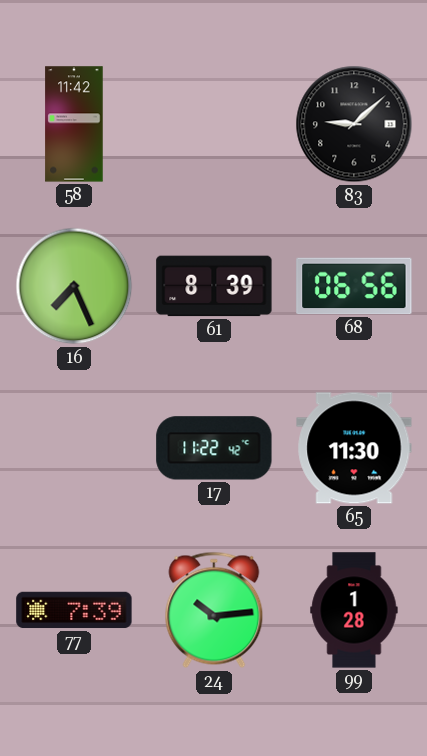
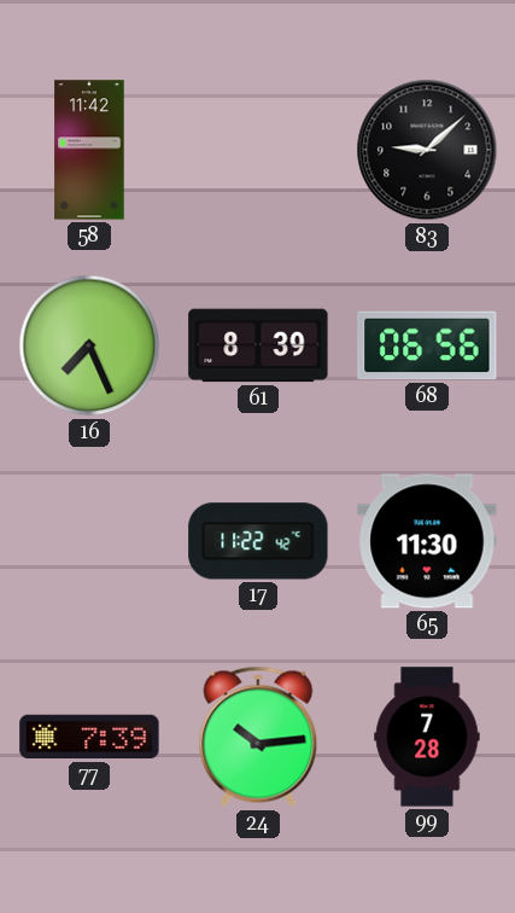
99: 1:28 -> 7:28
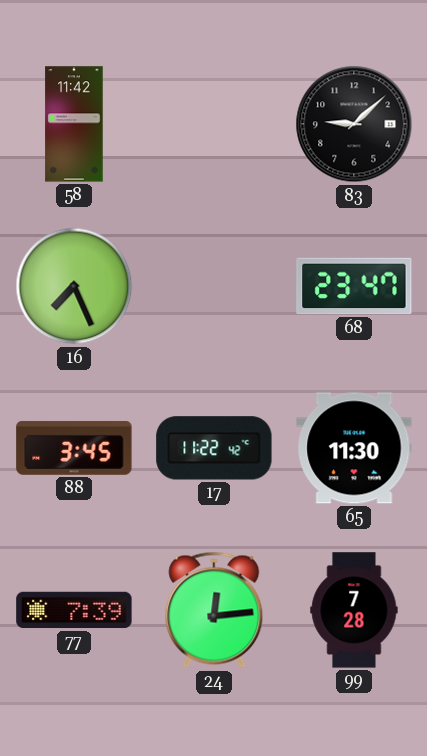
61: 8:39 -> none
68: 06:56 -> 23:47
88: none -> 3:45
24: 10:14 -> 12:14
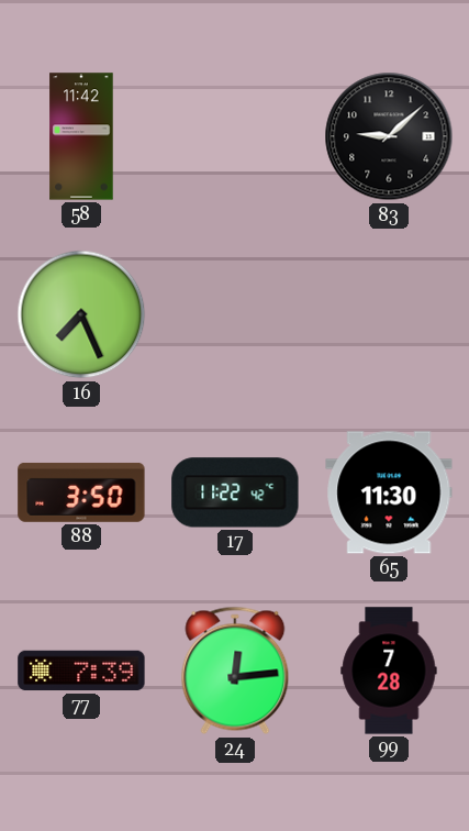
68: 23:47 -> none
88: 3:45 -> 3:50
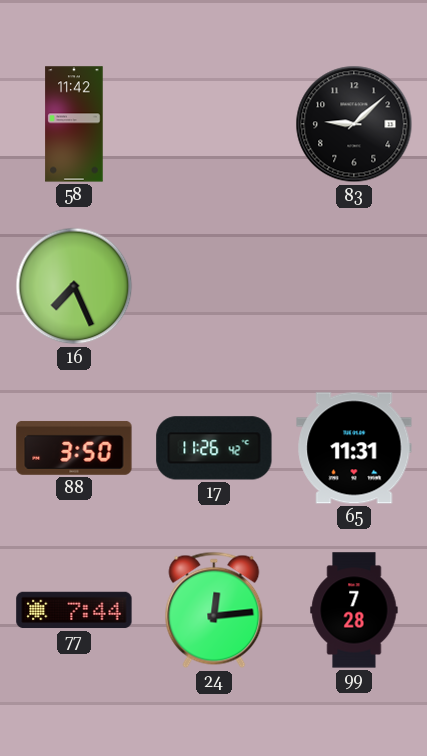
17: 11:22 -> 11:26
65: 11:30 -> 11:31
77: 7:39 -> 7:44
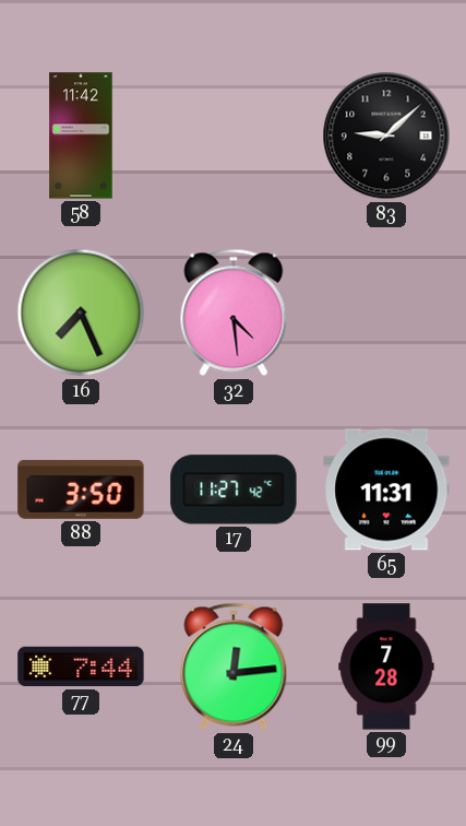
32: none -> 4:29
17: 11:26 -> 11:27
